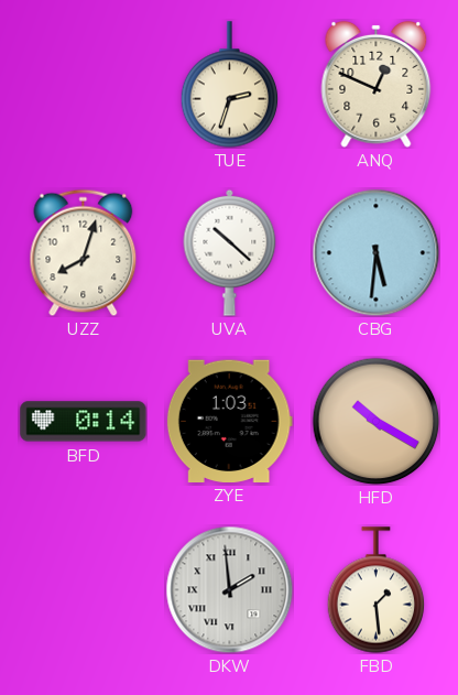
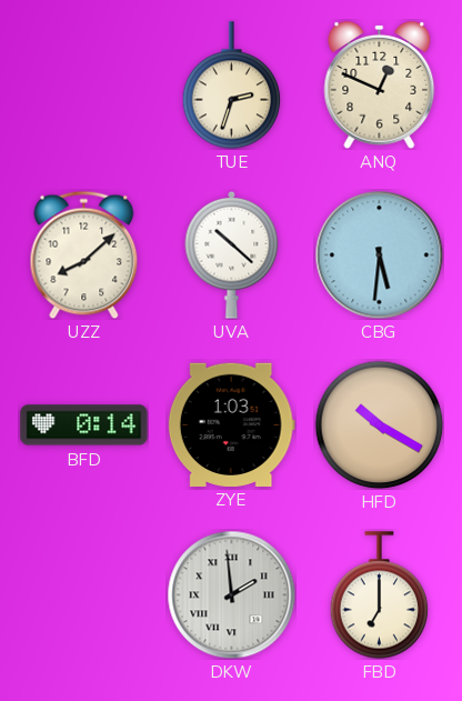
UZZ: 8:03 -> 8:08
FBD: 1:29 -> 7:00
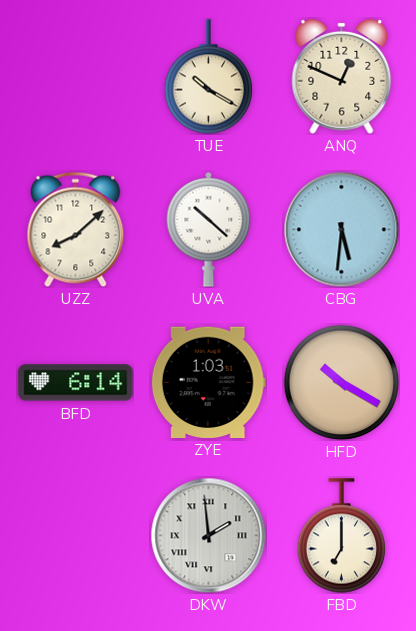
TUE: 2:33 -> 10:20
BFD: 0:14 -> 6:14
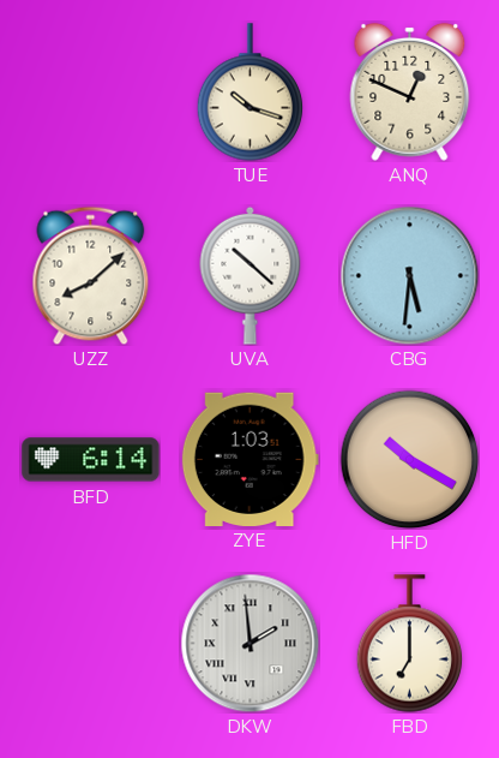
TUE: 10:20 -> 10:18
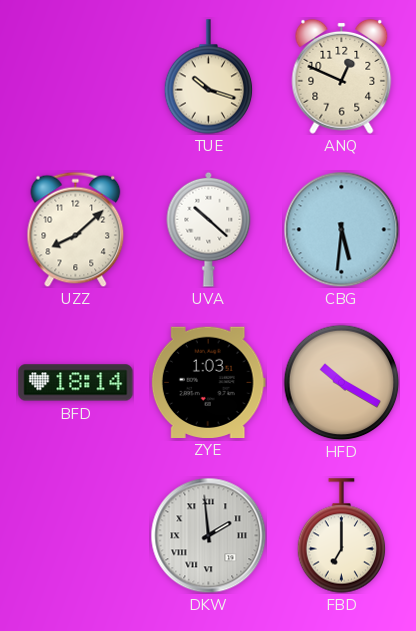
BFD: 6:14 -> 18:14
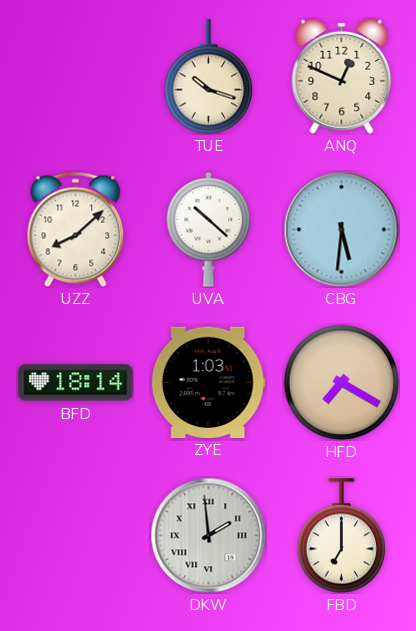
HFD: 10:20 -> 7:20
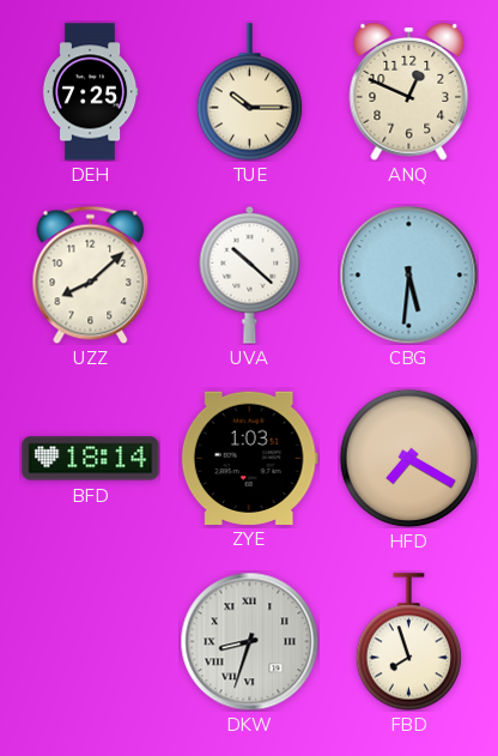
DEH: none -> 7:25
TUE: 10:18 -> 10:15
DKW: 1:59 -> 8:33
FBD: 7:00 -> 7:57
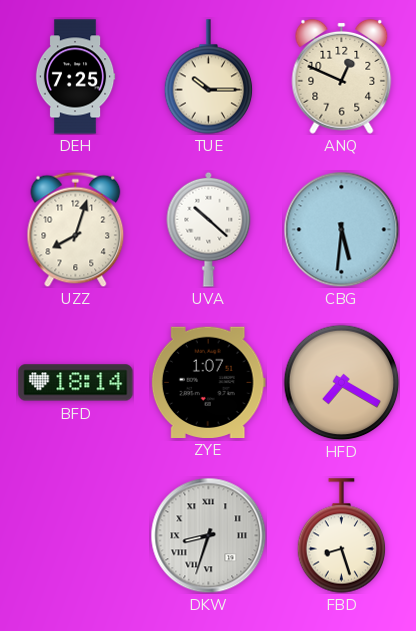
UZZ: 8:08 -> 8:03
ZYE: 1:03 -> 1:07
FBD: 7:57 -> 8:27
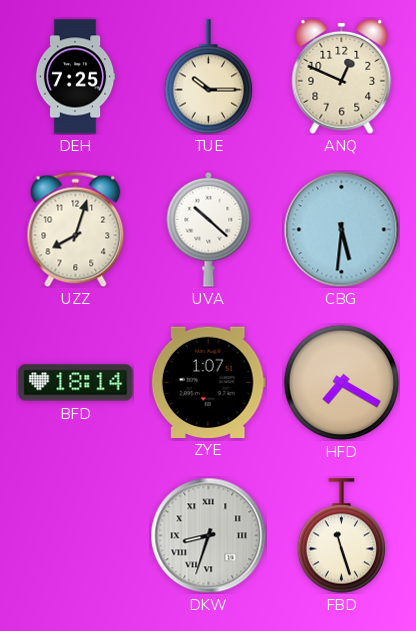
FBD: 8:27 -> 11:27
